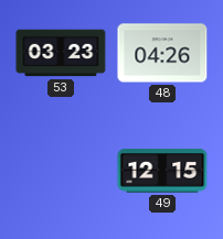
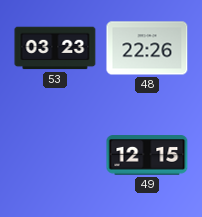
48: 04:26 -> 22:26
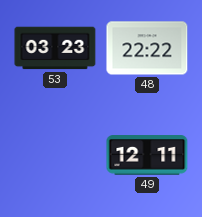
48: 22:26 -> 22:22
49: 12:15 -> 12:11
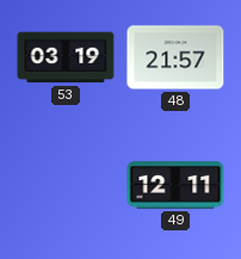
53: 03:23 -> 03:19
48: 22:22 -> 21:57
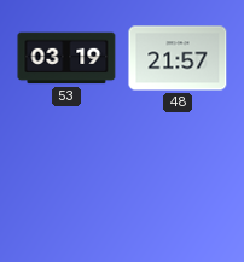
49: 12:11 -> none
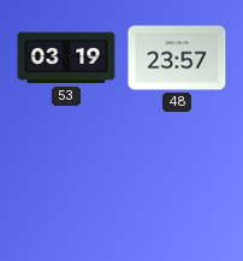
48: 21:57 -> 23:57
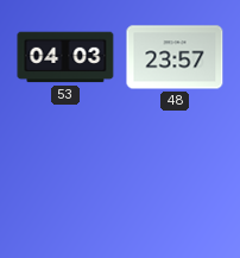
53: 03:19 -> 04:03
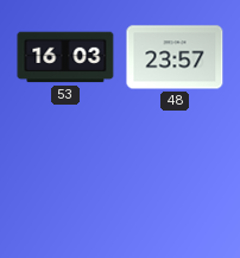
53: 04:03 -> 16:03
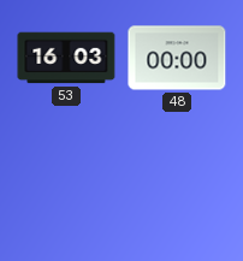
48: 23:57 -> 00:00
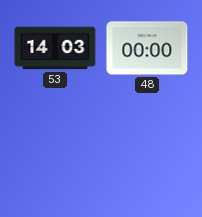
53: 16:03 -> 14:03
